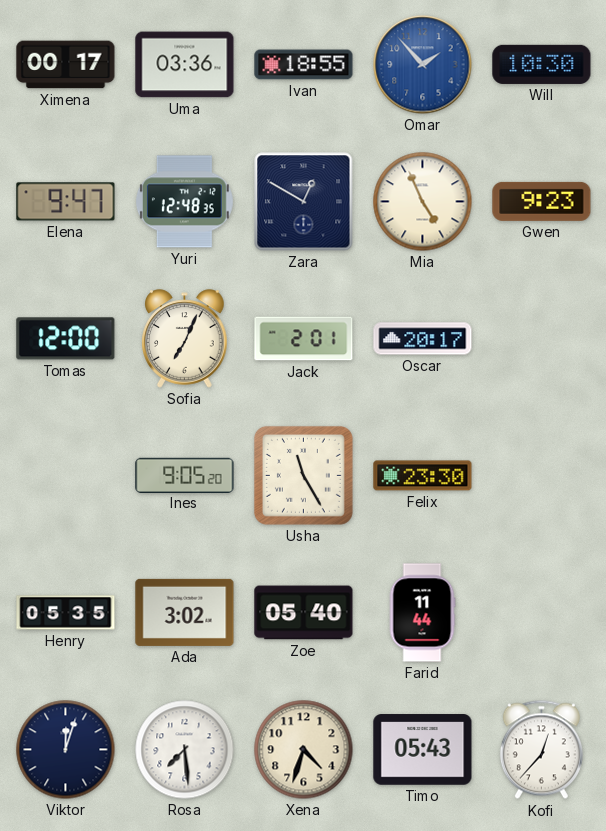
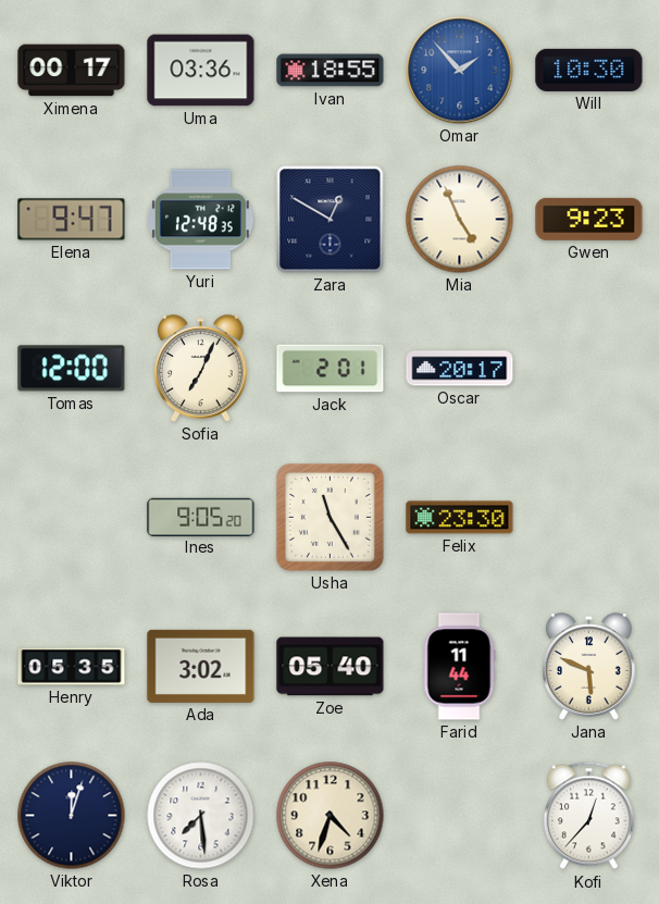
Jana: none -> 5:49
Timo: 05:43 -> none
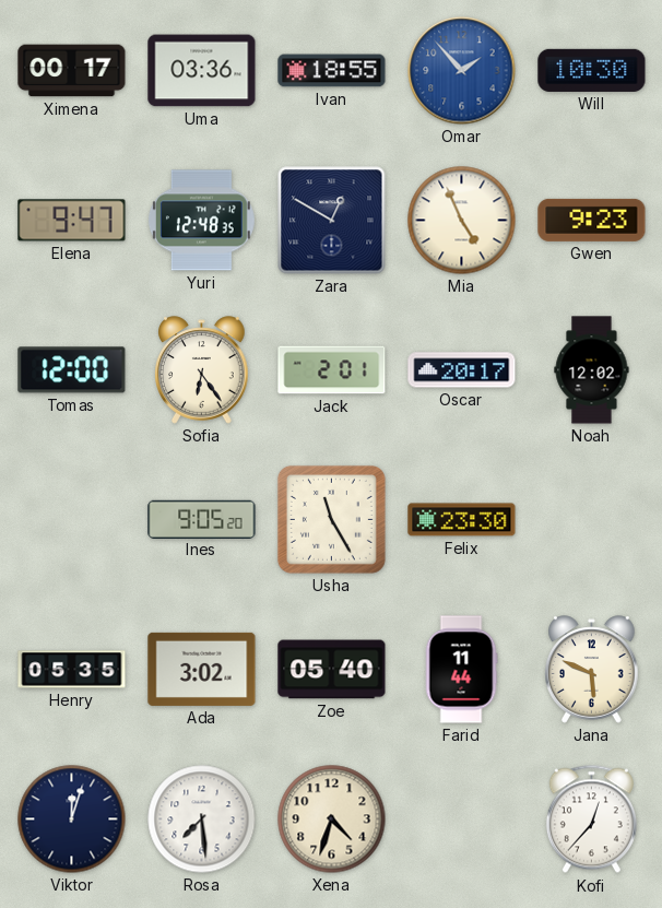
Sofia: 7:04 -> 6:24
Noah: none -> 12:02
